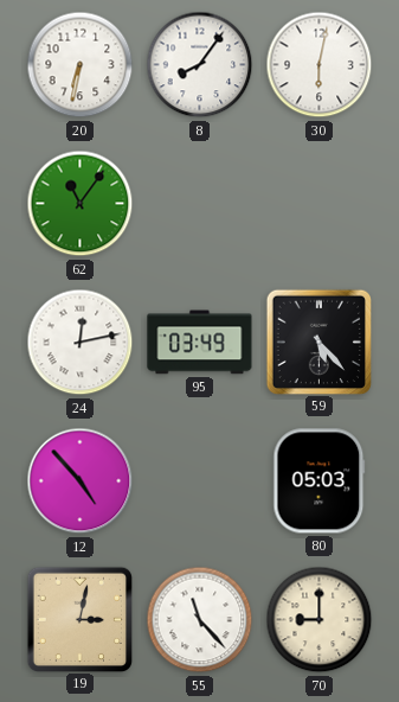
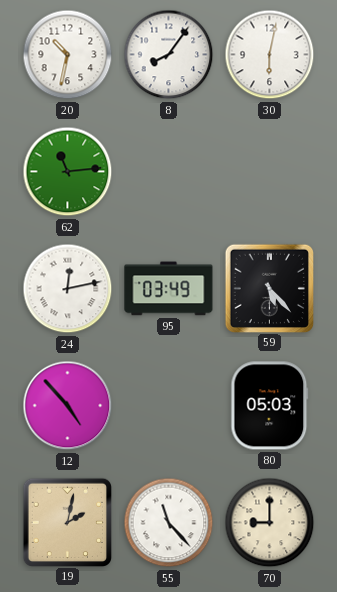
20: 6:32 -> 10:32
62: 11:06 -> 11:14
19: 3:02 -> 2:02
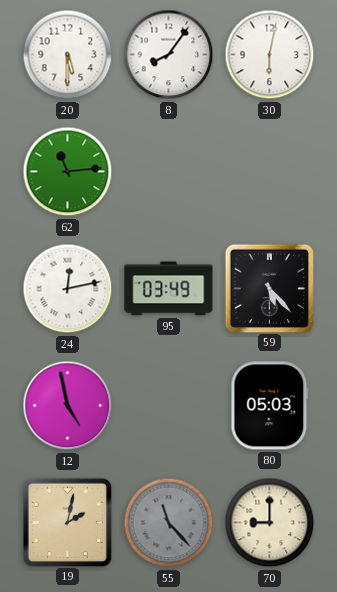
20: 10:32 -> 5:30
12: 4:53 -> 4:58
55 dial: white -> grey
